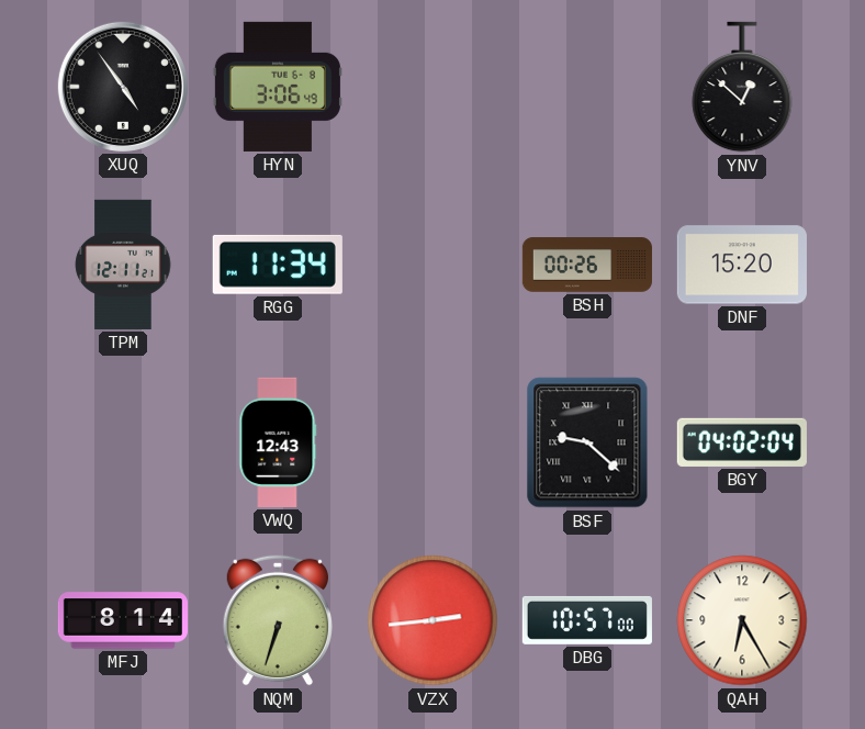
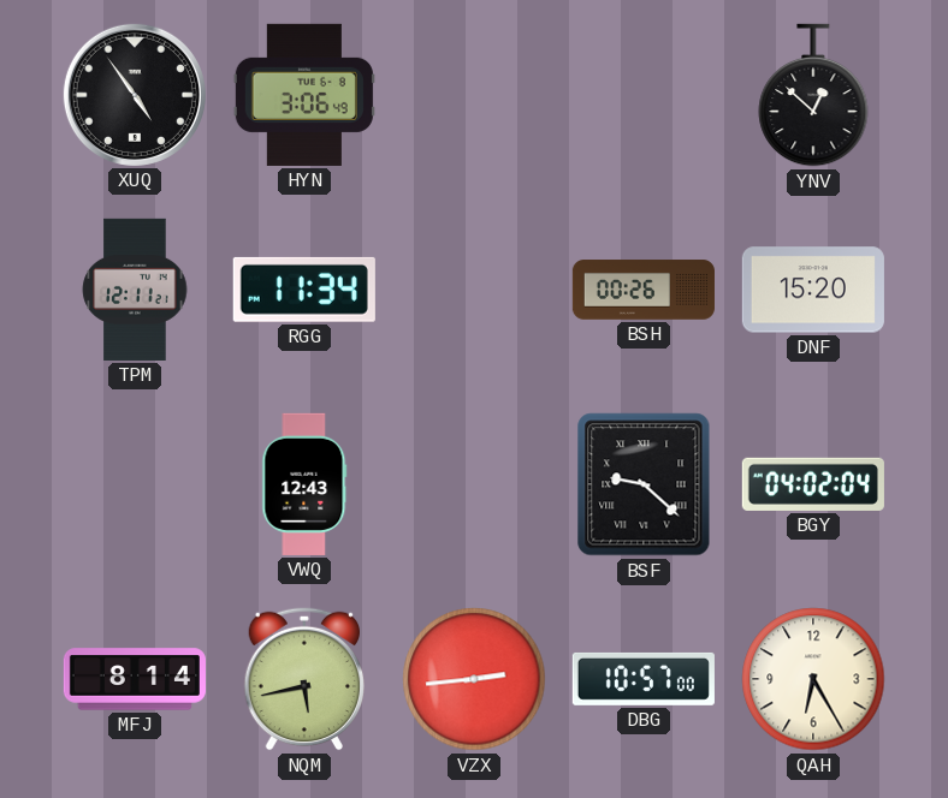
NQM: 6:33 -> 5:43
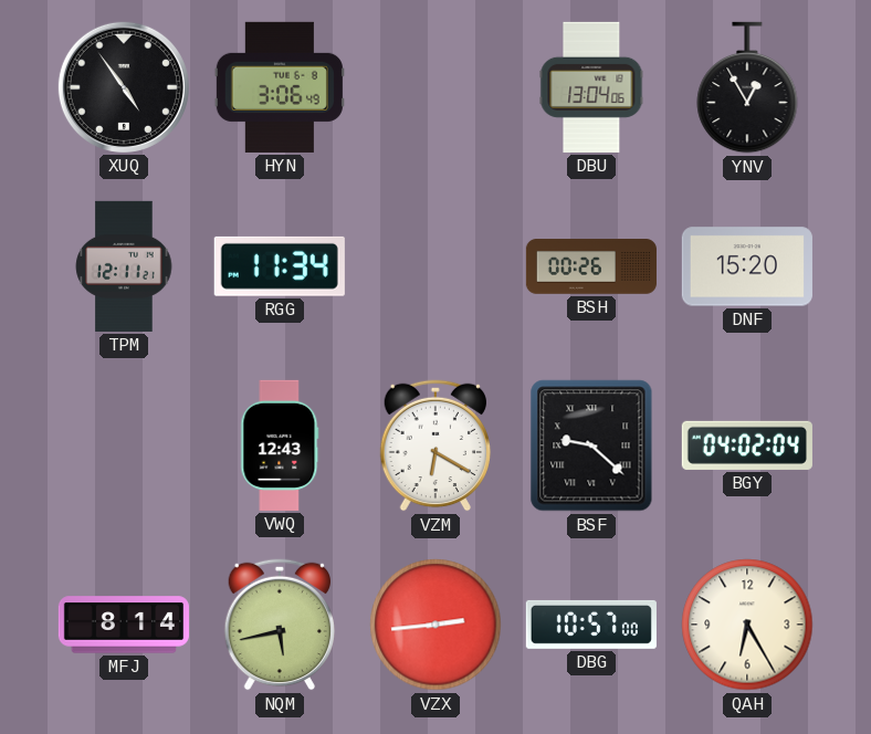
DBU: none -> 13:04
YNV: 12:52 -> 12:55
VZM: none -> 6:20
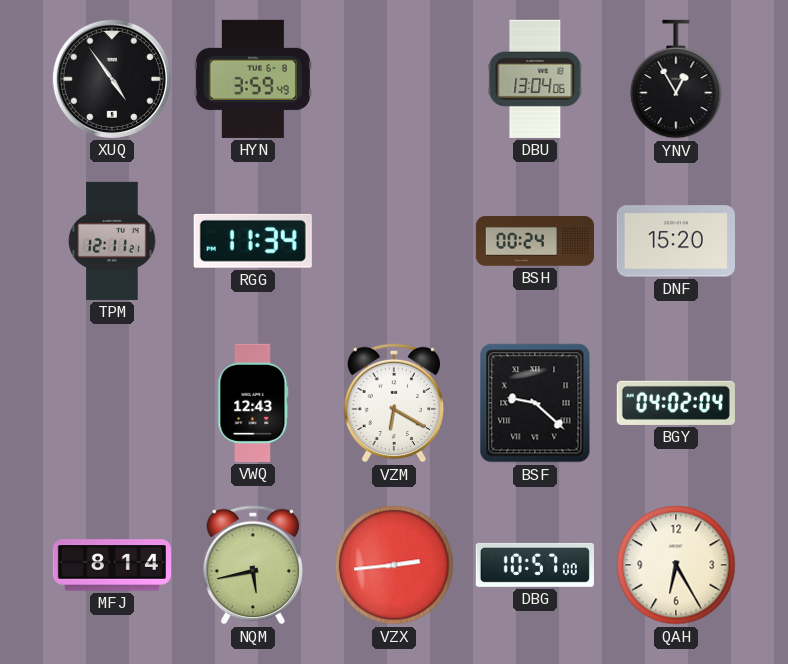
HYN: 3:06 -> 3:59
BSH: 00:26 -> 00:24
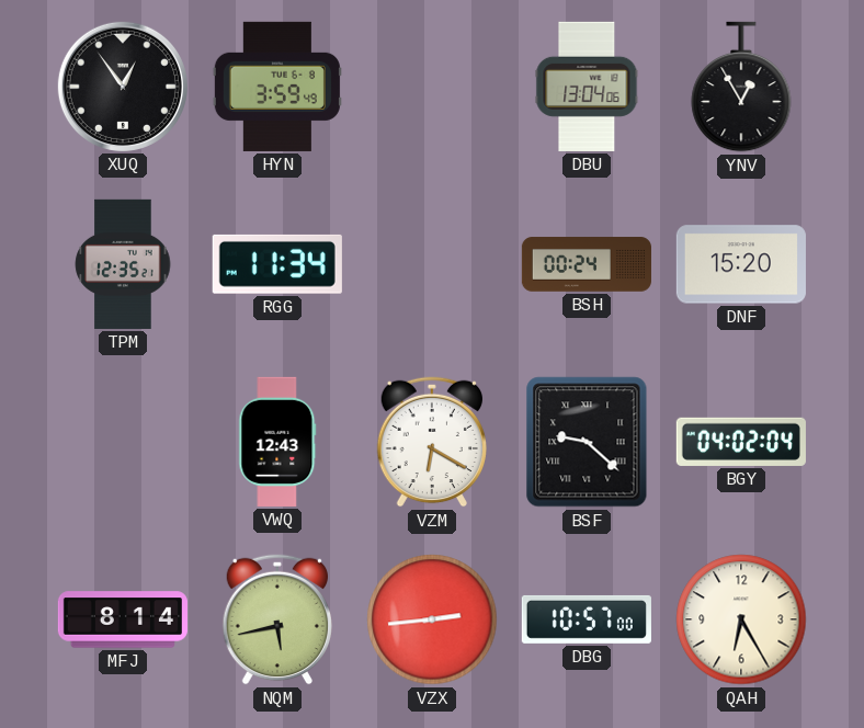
XUQ: 4:54 -> 12:54
TPM: 12:11 -> 12:35
